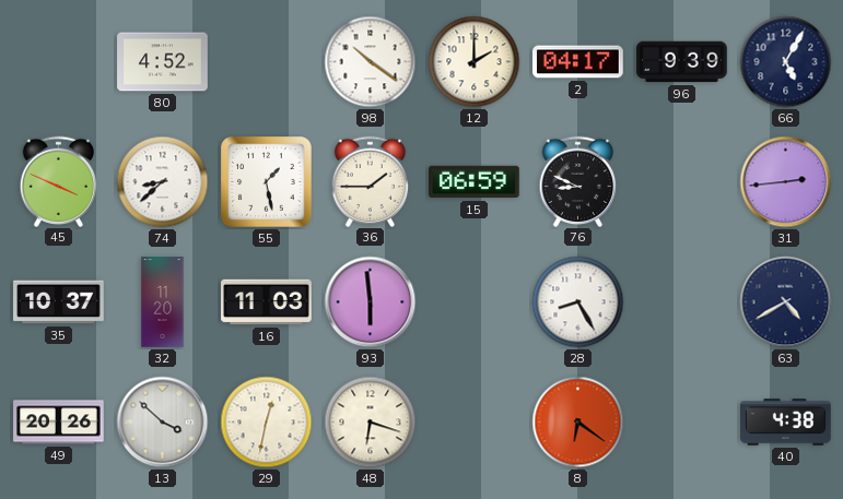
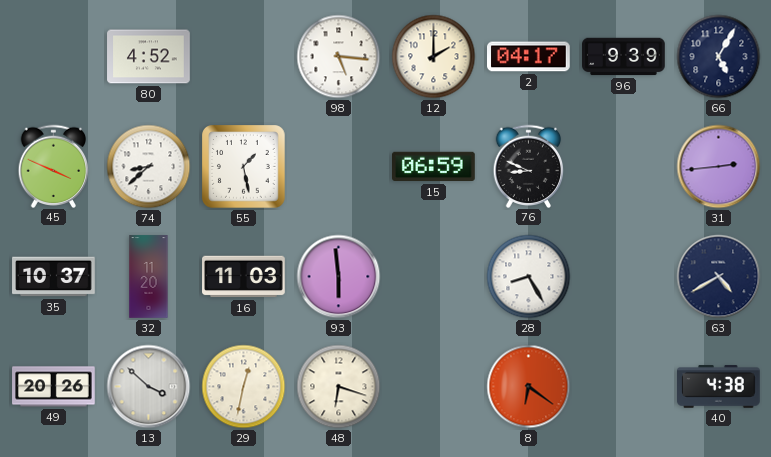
98: 10:21 -> 5:16
36: 1:45 -> none
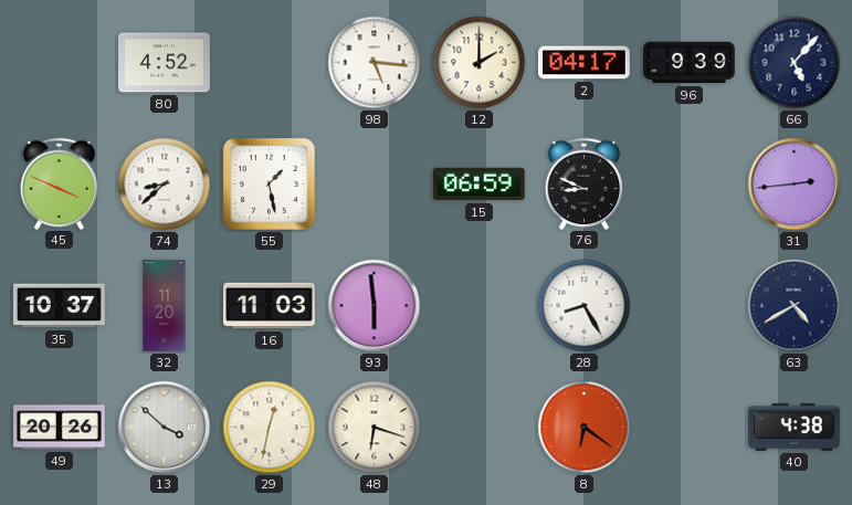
66: 5:05 -> 5:07
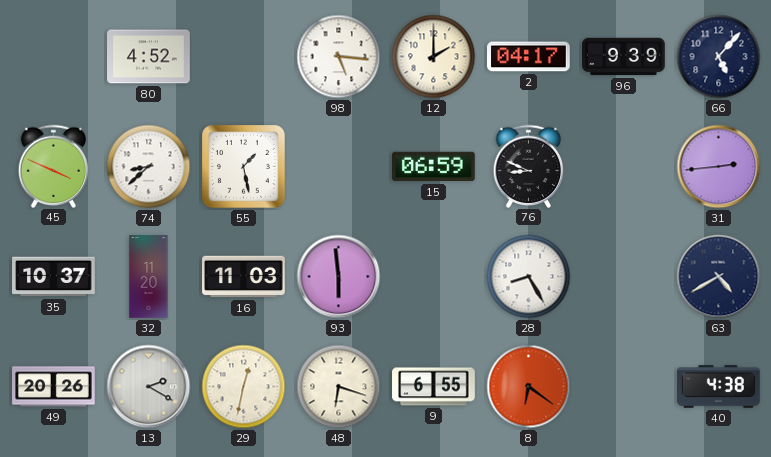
13: 3:52 -> 2:20
9: none -> 6:55
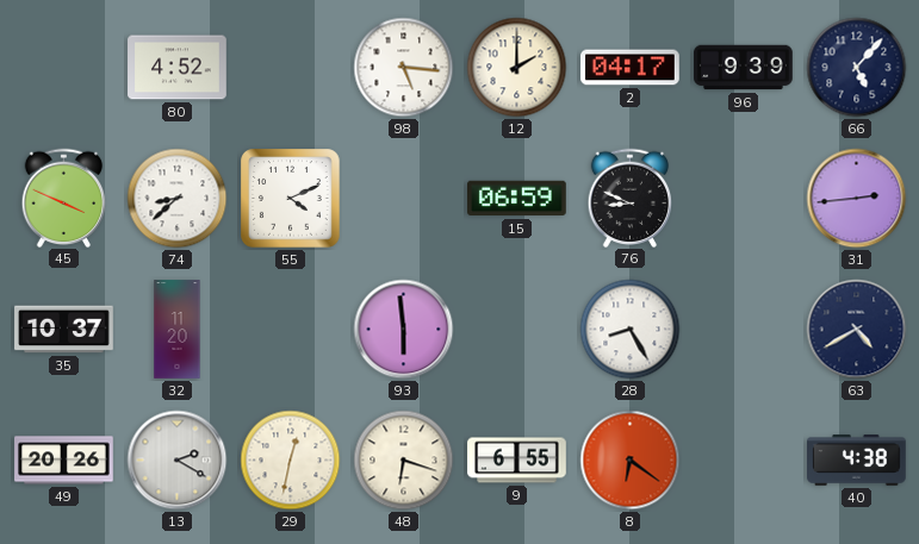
55: 1:28 -> 4:11
16: 11:03 -> none
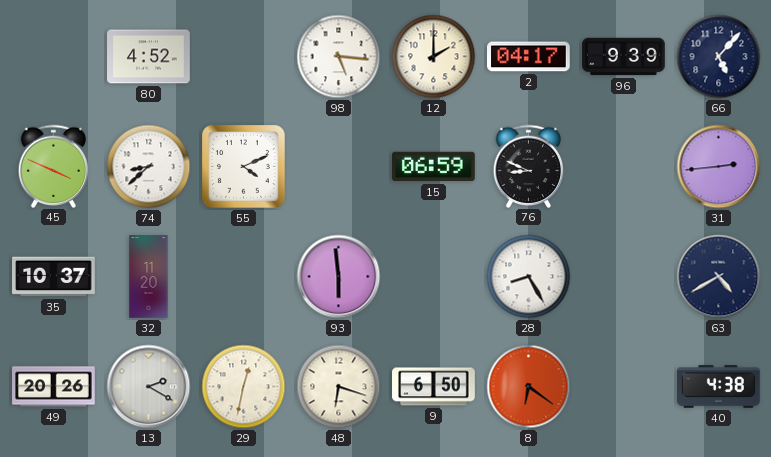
9: 6:55 -> 6:50
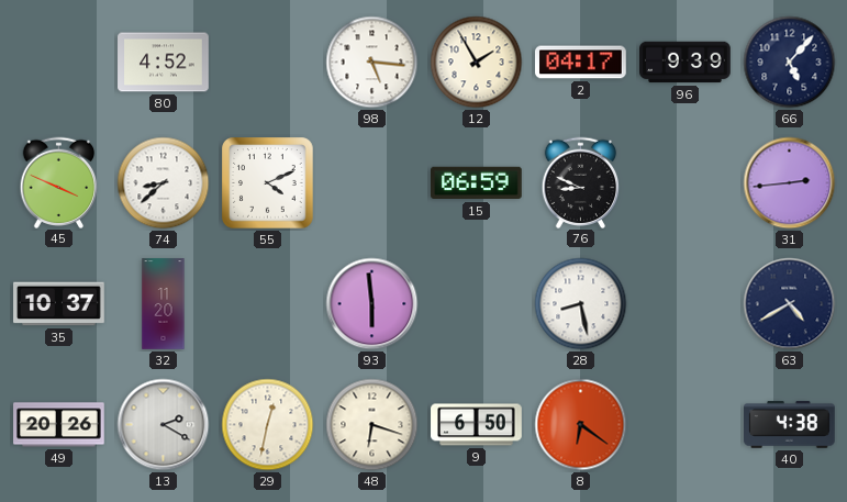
12: 2:00 -> 1:55
28: 8:25 -> 8:28
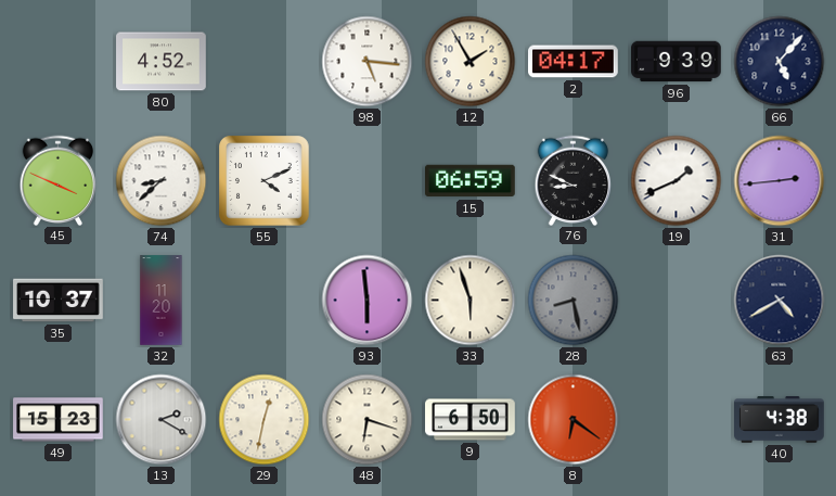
19: none -> 1:41
33: none -> 5:57
28 dial: white -> grey
49: 20:26 -> 15:23
